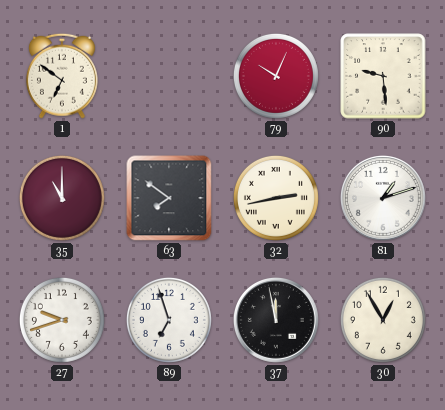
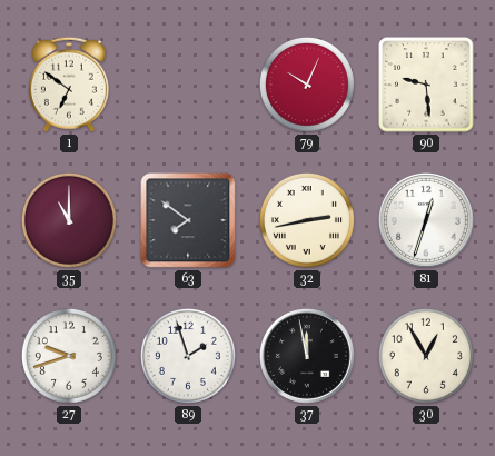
81: 1:12 -> 12:33
89: 6:57 -> 1:57
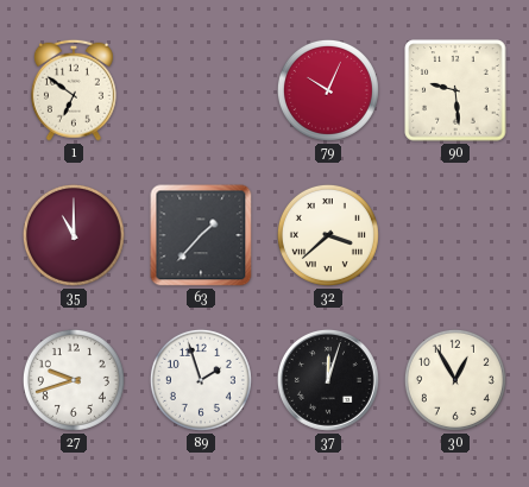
63: 7:51 -> 1:37
32: 2:43 -> 3:38
81: 12:33 -> none
37: 11:58 -> 12:03
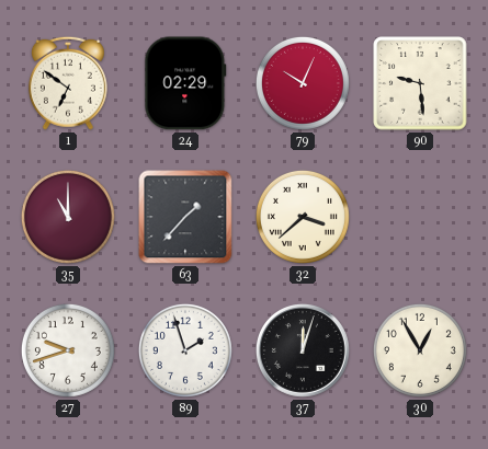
24: none -> 02:29
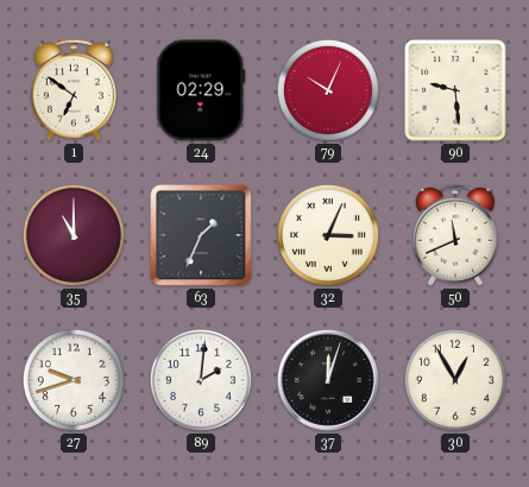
63: 1:37 -> 1:34
32: 3:38 -> 3:04
50: none -> 11:41
89: 1:57 -> 2:01
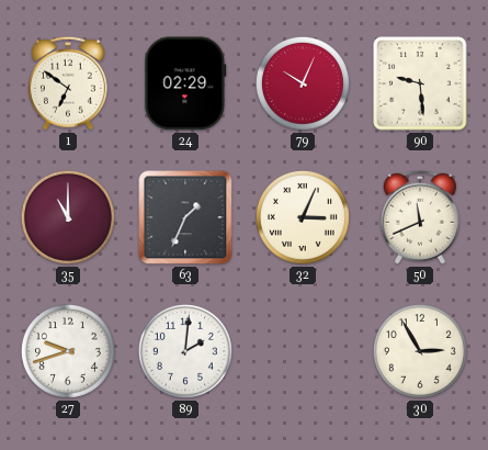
37: 12:03 -> none
30: 12:55 -> 2:55
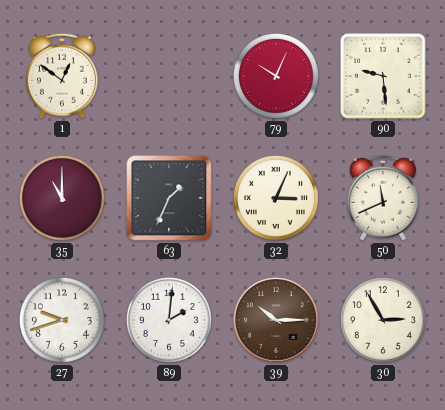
1: 6:51 -> 12:51
24: 02:29 -> none
39: none -> 10:15
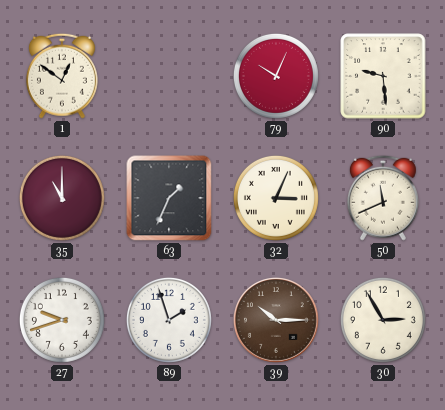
89: 2:01 -> 1:57
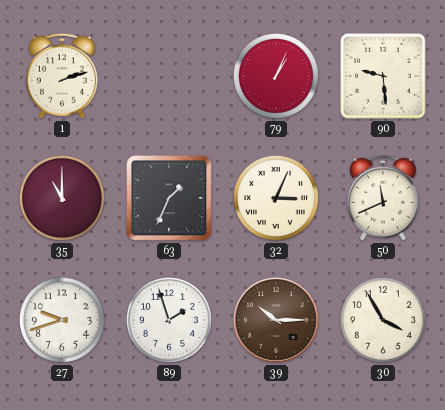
1: 12:51 -> 2:12
79: 10:04 -> 1:04
30: 2:55 -> 3:55
